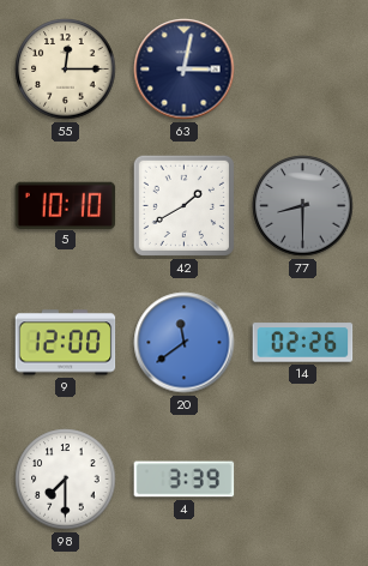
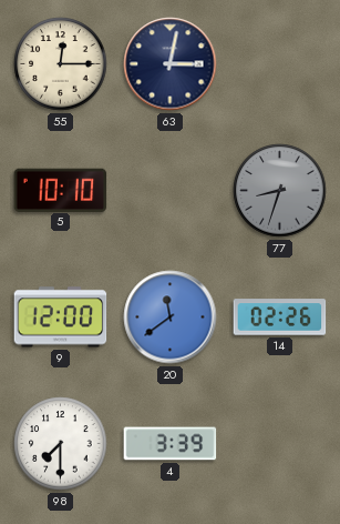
42: 1:40 -> none
77: 8:30 -> 8:33
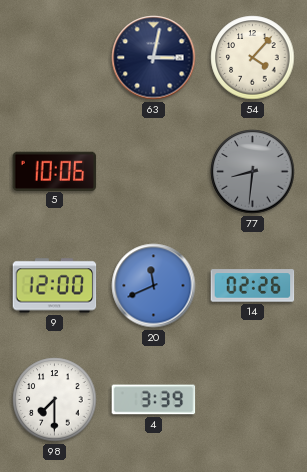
55: 12:15 -> none
54: none -> 4:07
5: 10:10 -> 10:06
77: 8:33 -> 8:31
20: 11:39 -> 11:41
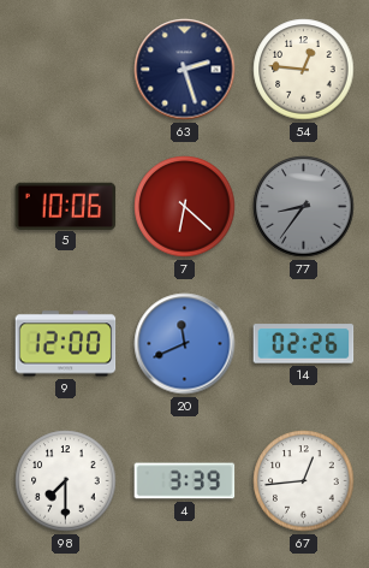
63: 3:02 -> 2:27
54: 4:07 -> 12:46
7: none -> 6:22
77: 8:31 -> 8:36
67: none -> 12:44
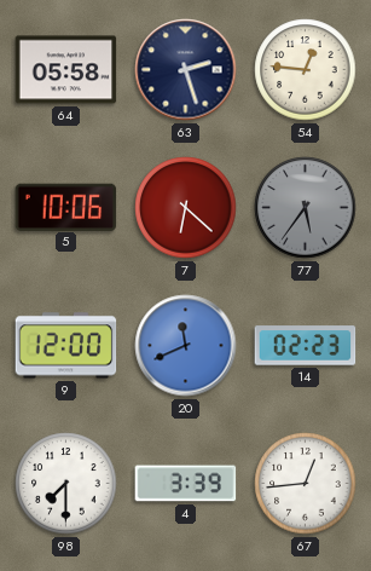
64: none -> 05:58
77: 8:36 -> 5:36
14: 02:26 -> 02:23
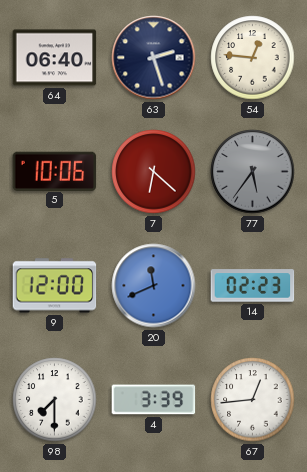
64: 05:58 -> 06:40
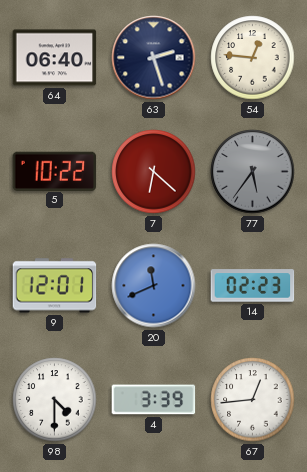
5: 10:06 -> 10:22
9: 12:00 -> 12:01
98: 7:30 -> 4:30
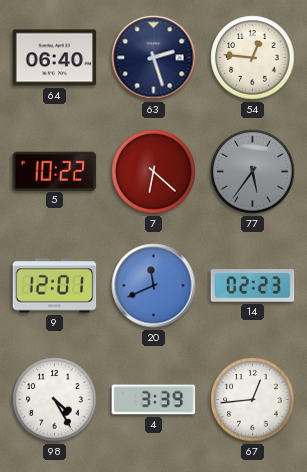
98: 4:30 -> 4:25
